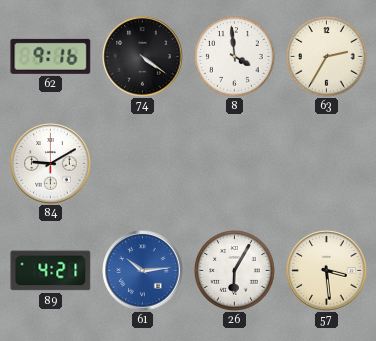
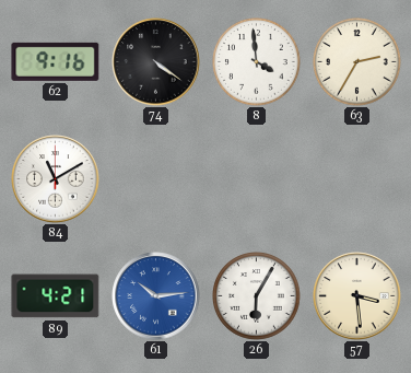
84: 9:10 -> 11:10
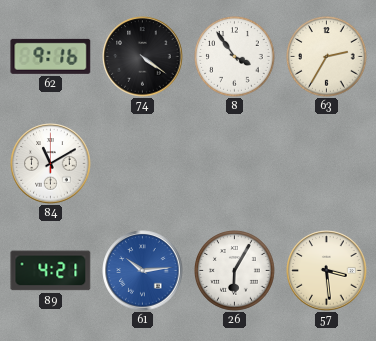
8: 3:59 -> 3:54
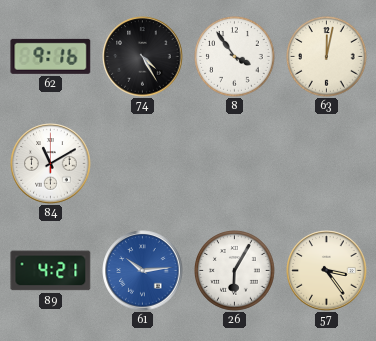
74: 4:21 -> 4:25
63: 2:35 -> 12:02
57: 3:29 -> 3:24
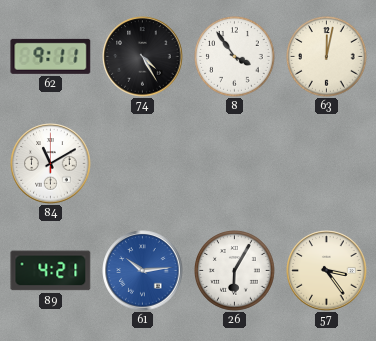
62: 9:16 -> 9:11
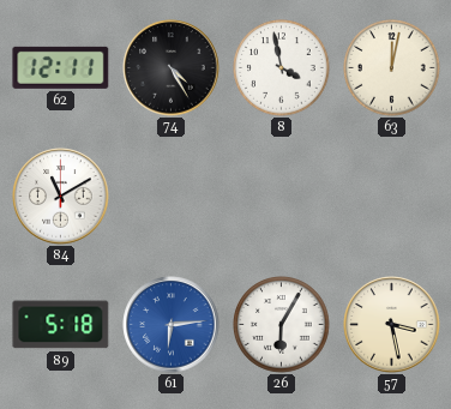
62: 9:11 -> 12:11
8: 3:54 -> 3:58
89: 4:21 -> 5:18
61: 10:14 -> 6:14
57: 3:24 -> 3:28
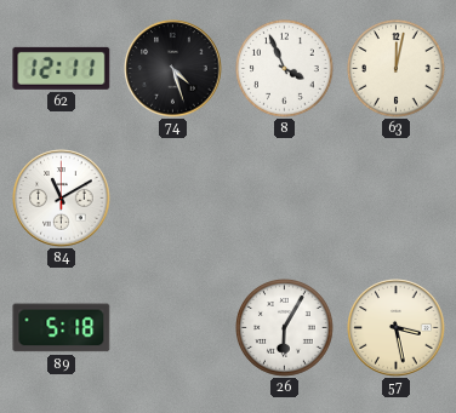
74: 4:25 -> 4:27
8: 3:58 -> 3:56
61: 6:14 -> none
